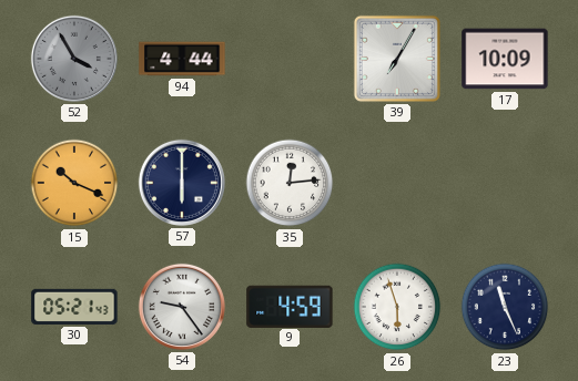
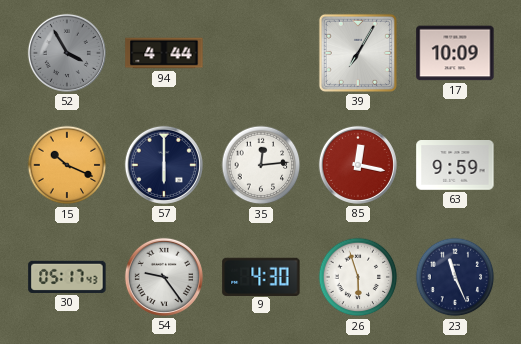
85: none -> 12:17
63: none -> 9:59
30: 05:21 -> 05:17
9: 4:59 -> 4:30
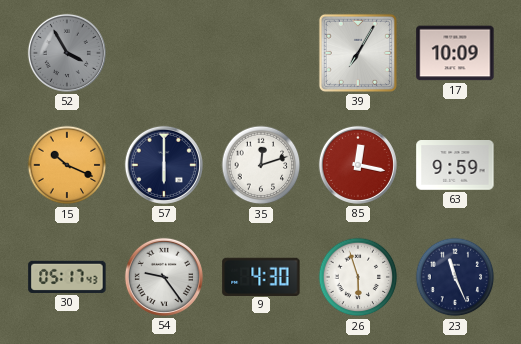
94: 4:44 -> none
35: 12:14 -> 12:12
